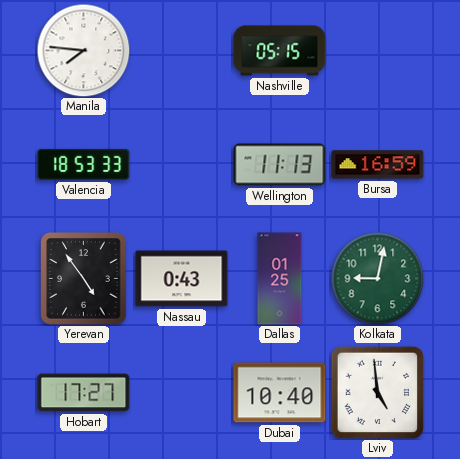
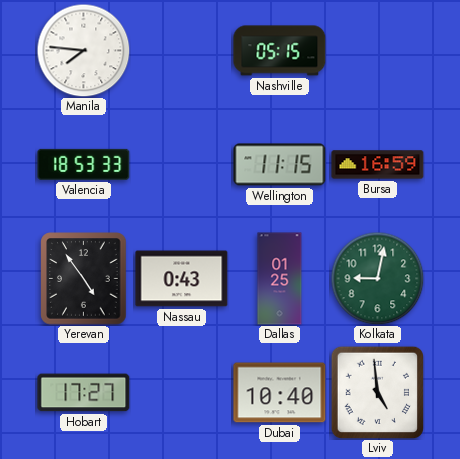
Wellington: 11:13 -> 11:15
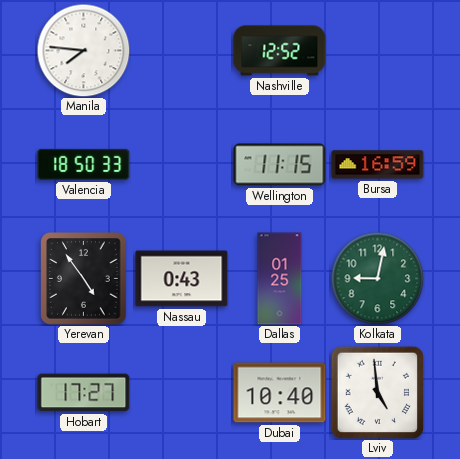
Nashville: 05:15 -> 12:52
Valencia: 18:53 -> 18:50
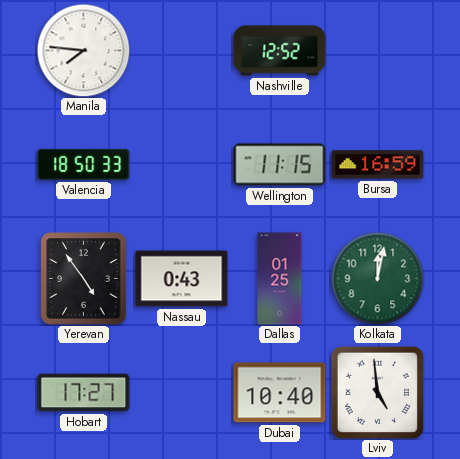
Kolkata: 9:02 -> 12:02
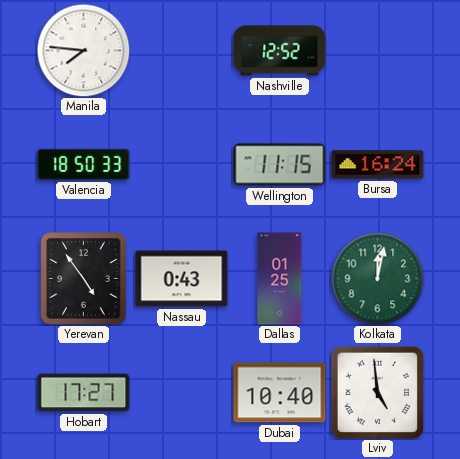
Bursa: 16:59 -> 16:24
